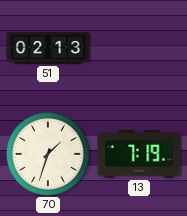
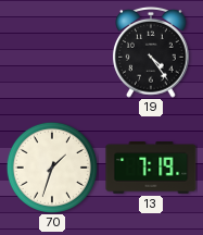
51: 02:13 -> none
19: none -> 4:24
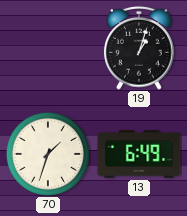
19: 4:24 -> 1:03
13: 7:19 -> 6:49
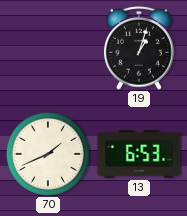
70: 1:33 -> 1:41
13: 6:49 -> 6:53
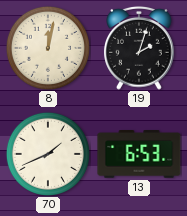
8: none -> 12:02
19: 1:03 -> 2:03
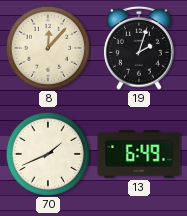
8: 12:02 -> 12:07
13: 6:53 -> 6:49
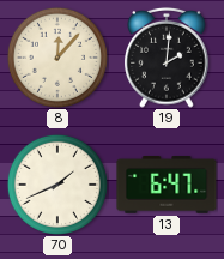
19: 2:03 -> 2:01
13: 6:49 -> 6:47
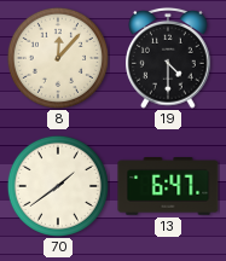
19: 2:01 -> 4:30
70: 1:41 -> 1:39
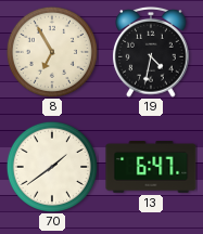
8: 12:07 -> 6:55
19: 4:30 -> 4:32
